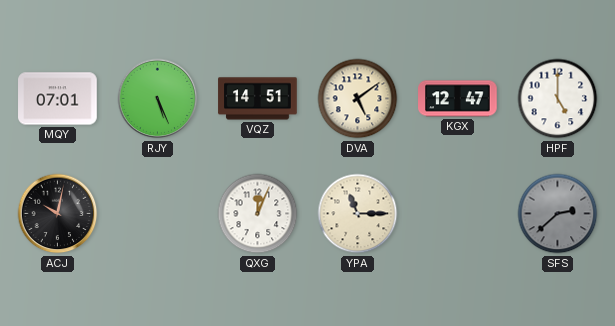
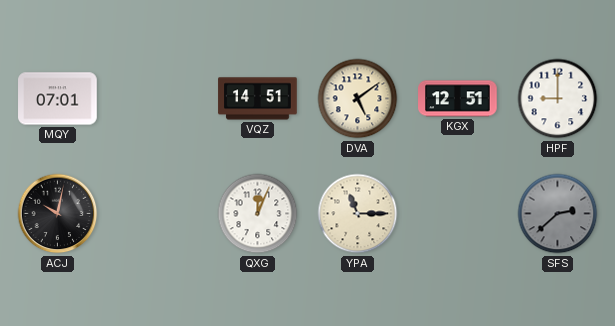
RJY: 5:26 -> none
KGX: 12:47 -> 12:51
HPF: 5:00 -> 9:00
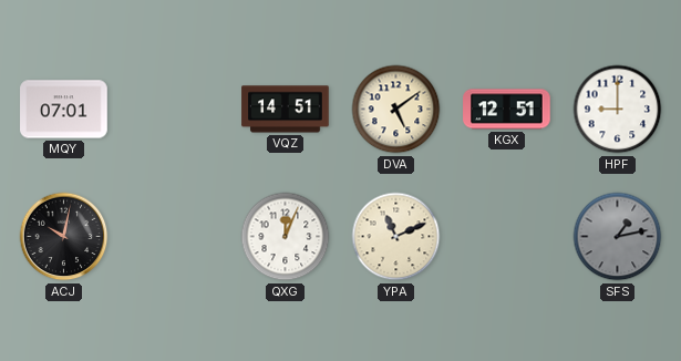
YPA: 11:15 -> 11:11
SFS: 2:38 -> 1:13
